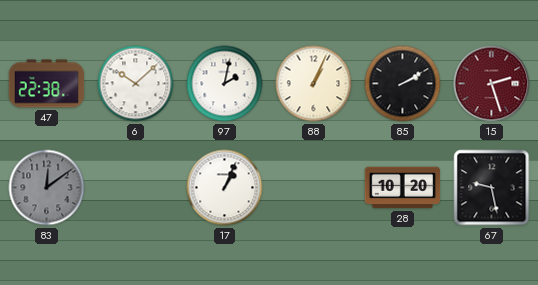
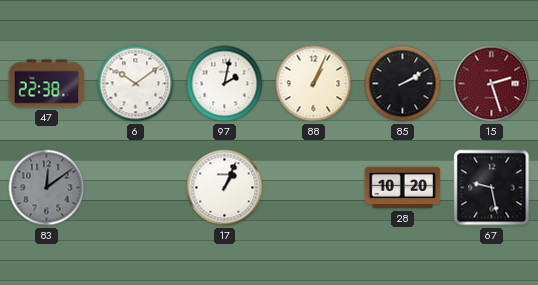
6: 10:08 -> 10:09
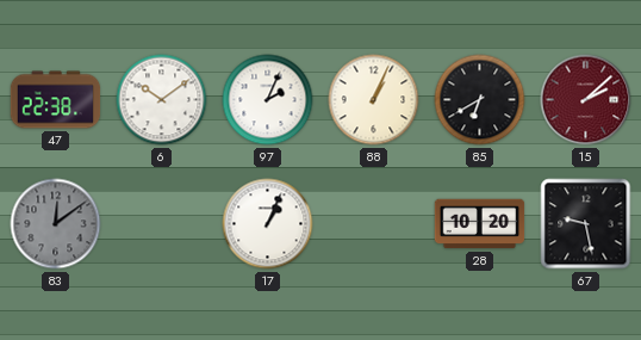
97: 2:02 -> 2:04
85: 2:10 -> 6:40
15: 2:27 -> 2:08
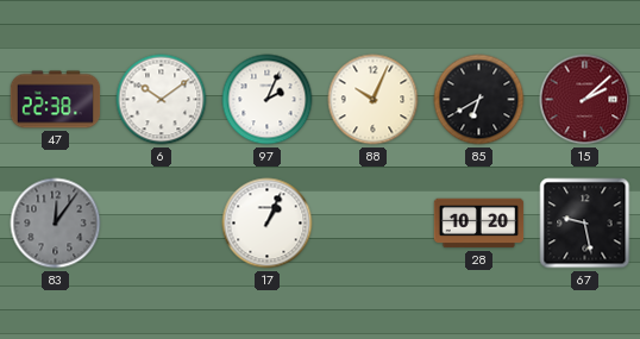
88: 1:04 -> 10:04
83: 12:09 -> 12:06
